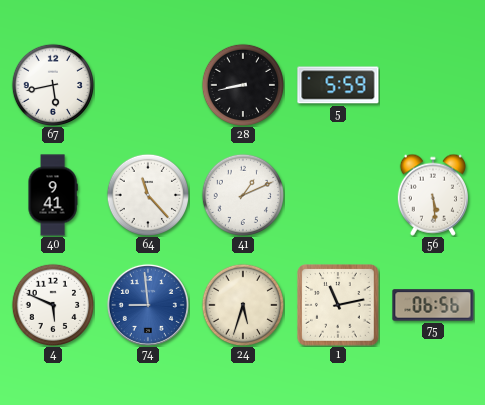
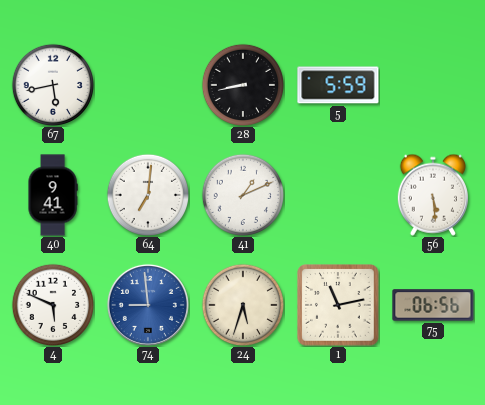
64: 11:23 -> 7:01
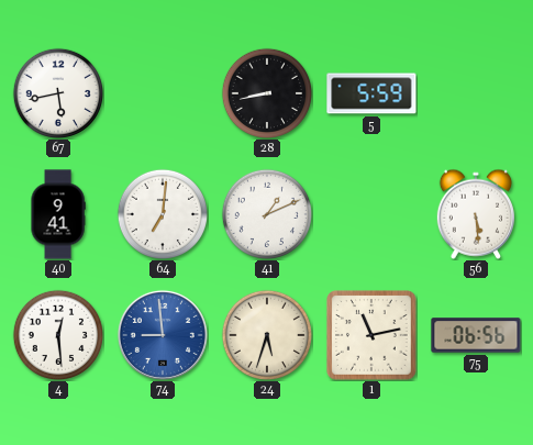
4: 5:49 -> 12:29
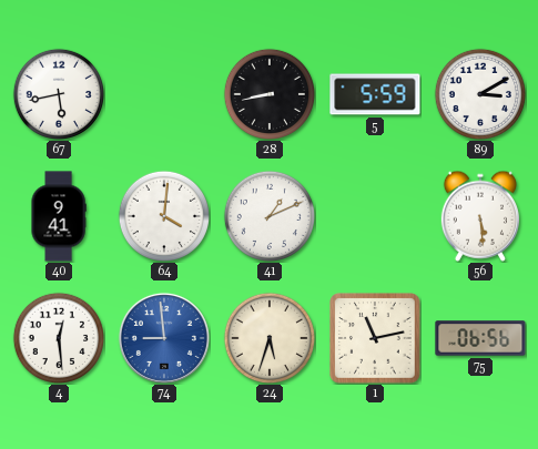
89: none -> 3:10
64: 7:01 -> 4:01
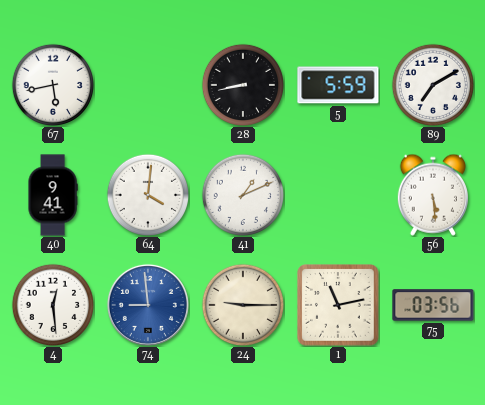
89: 3:10 -> 7:10
24: 5:33 -> 9:15
75: 06:56 -> 03:56
